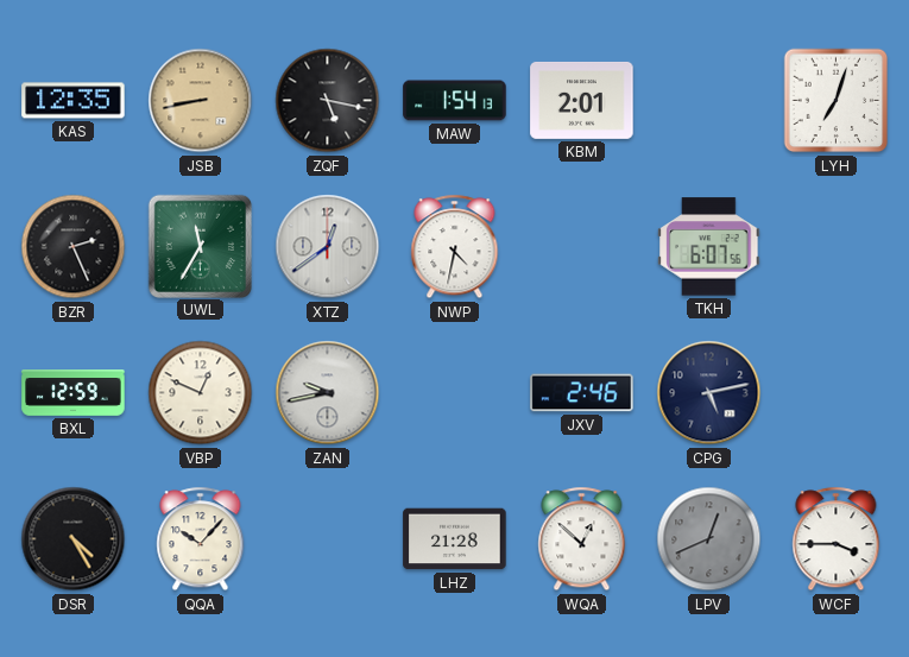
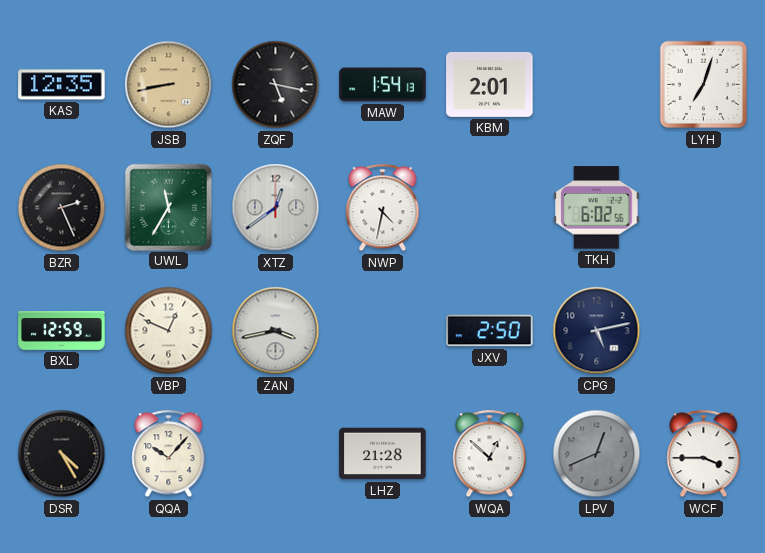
TKH: 6:07 -> 6:02
ZAN: 9:43 -> 3:43
JXV: 2:46 -> 2:50
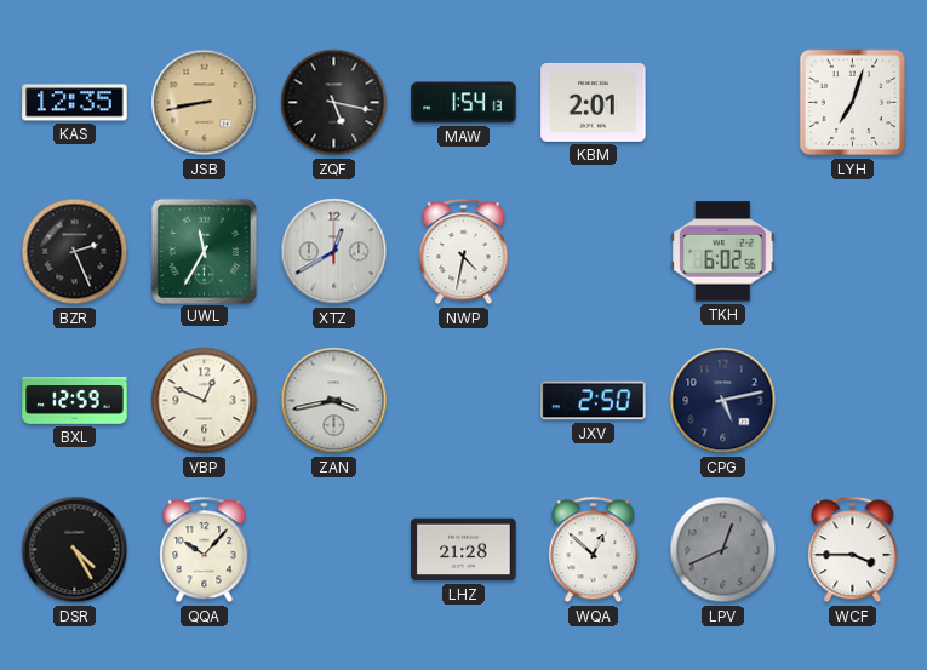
XTZ: 12:39 -> 12:40
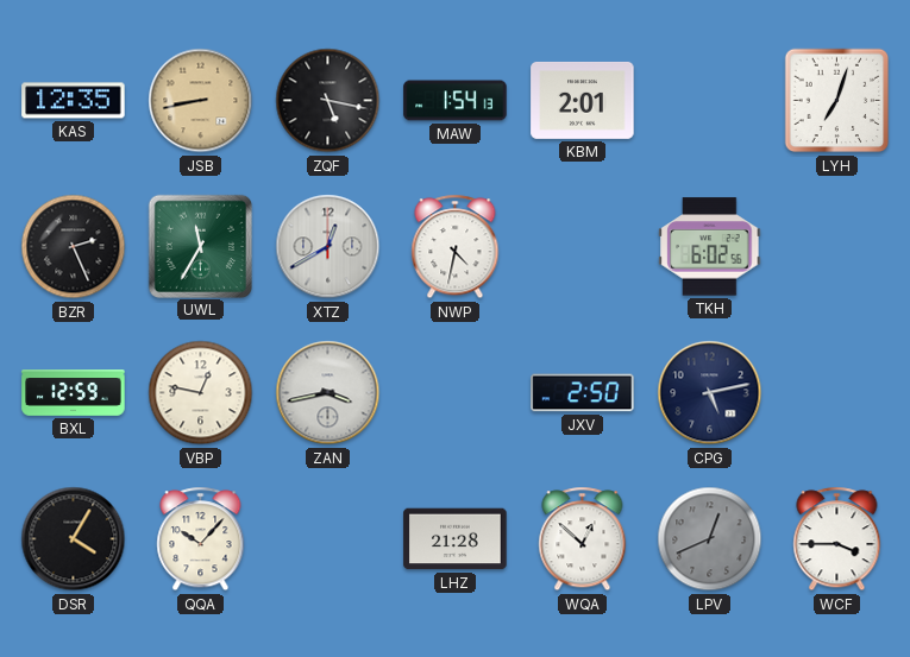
VBP: 12:49 -> 12:47
DSR: 4:25 -> 4:05
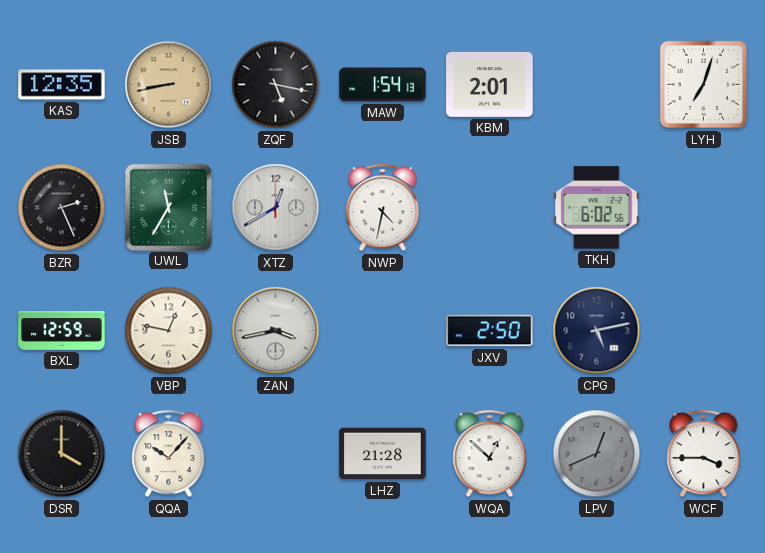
DSR: 4:05 -> 4:00
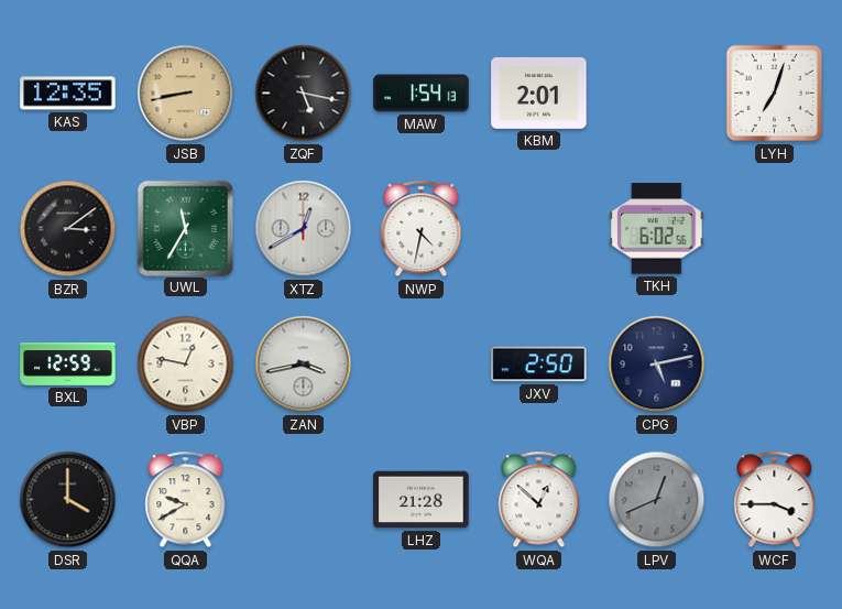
BZR: 2:26 -> 3:09
QQA: 10:07 -> 9:40
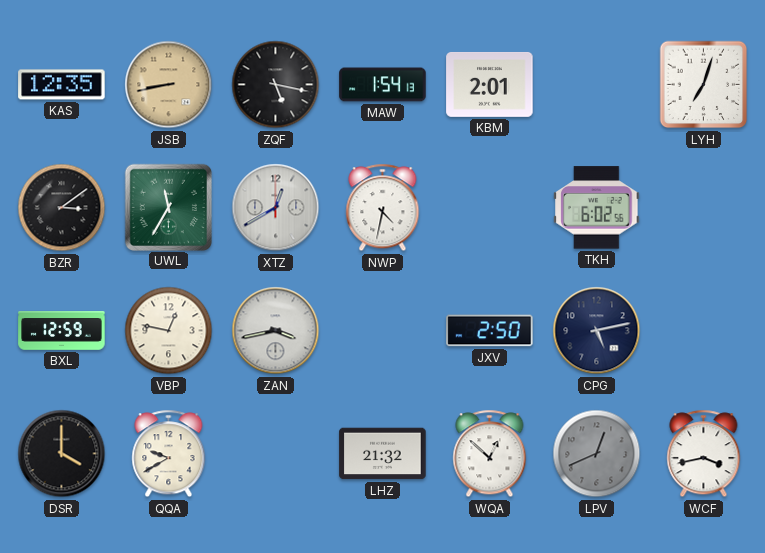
LHZ: 21:28 -> 21:32
WCF: 3:45 -> 3:43
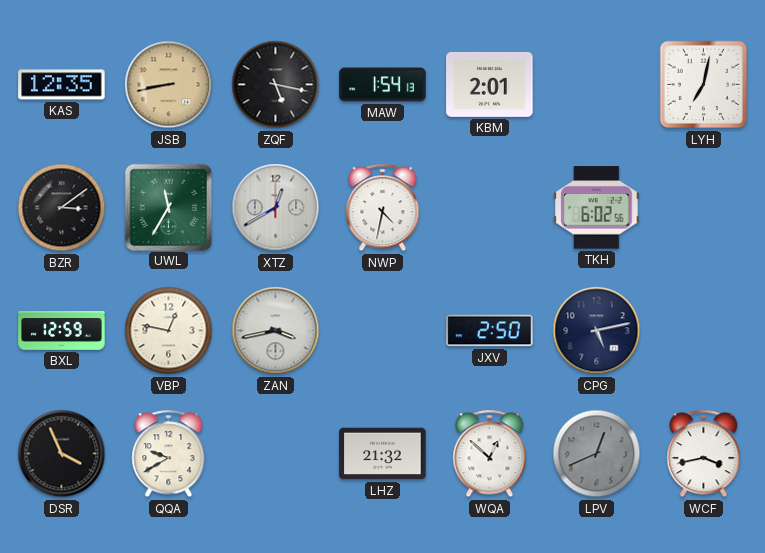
LYH: 7:03 -> 7:02
DSR: 4:00 -> 3:56
